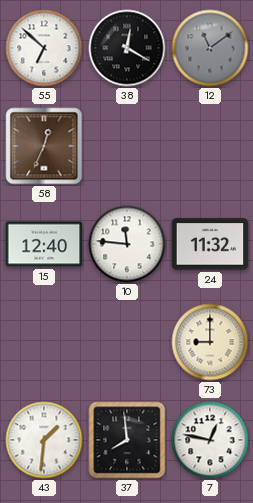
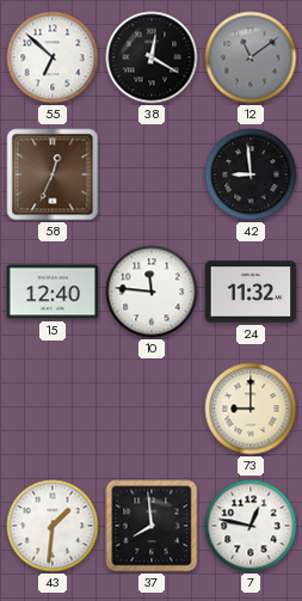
42: none -> 8:59
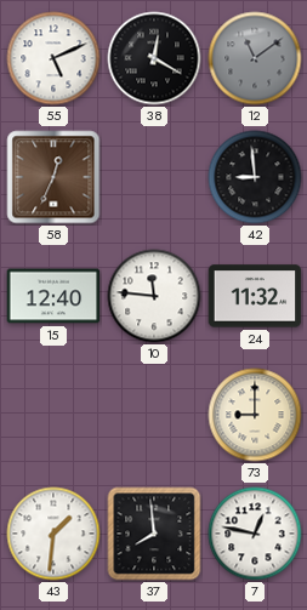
55: 6:52 -> 5:11
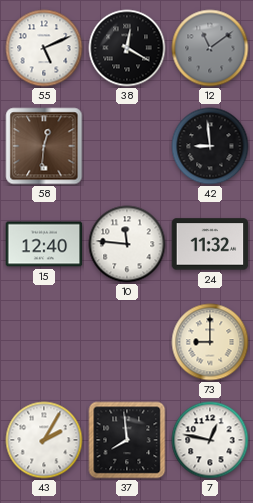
58: 12:34 -> 12:31
43: 1:31 -> 2:05
